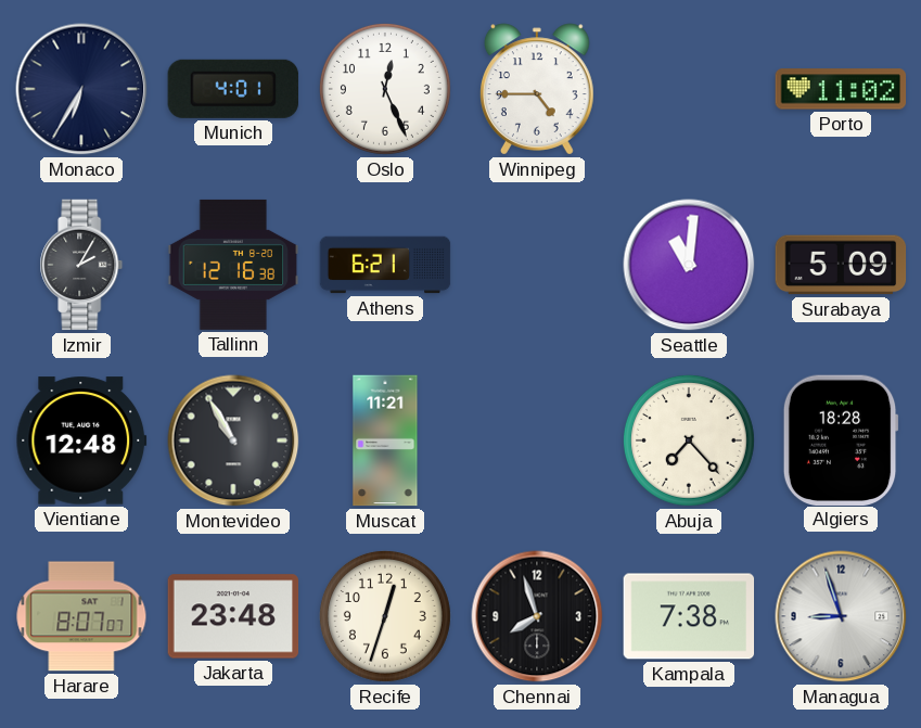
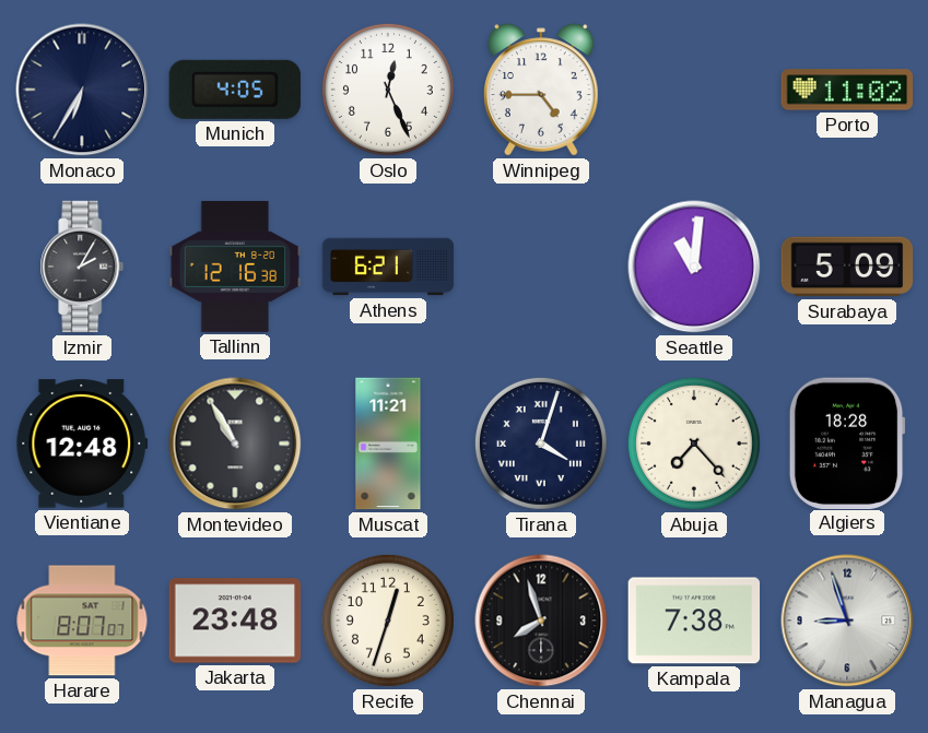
Munich: 4:01 -> 4:05
Tirana: none -> 4:03
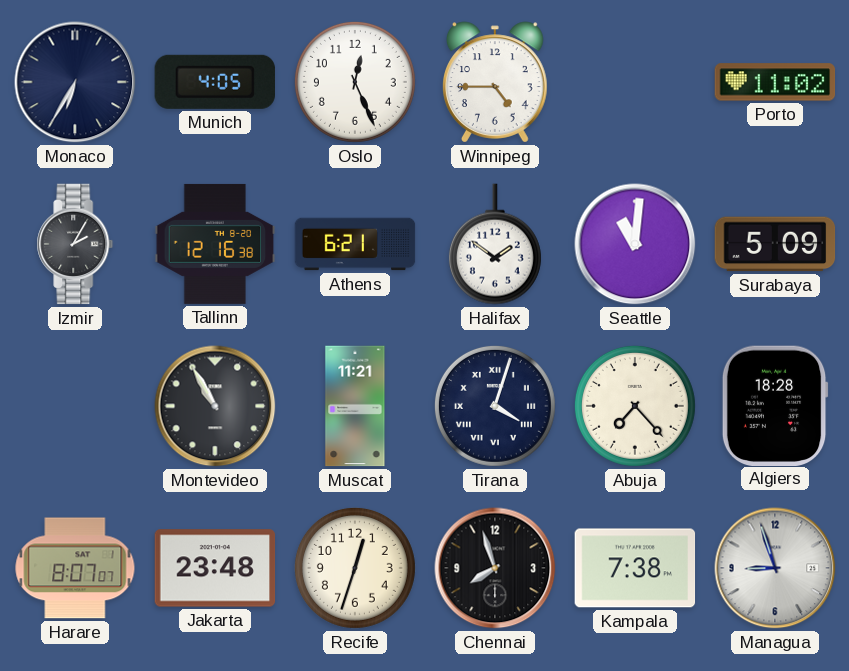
Halifax: none -> 1:51
Vientiane: 12:48 -> none
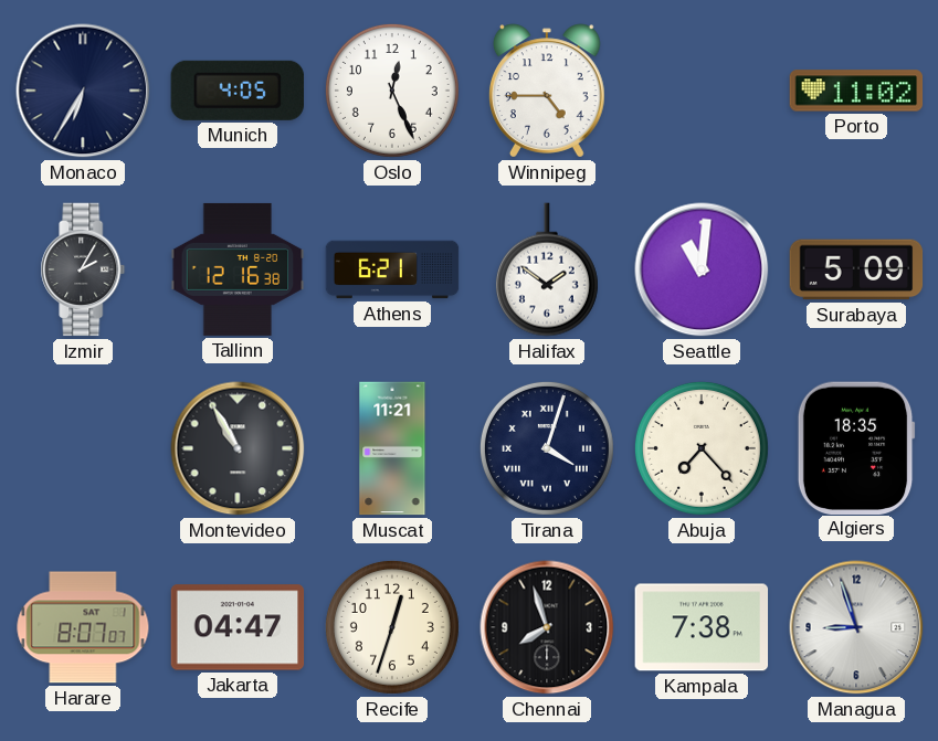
Algiers: 18:28 -> 18:35
Jakarta: 23:48 -> 04:47
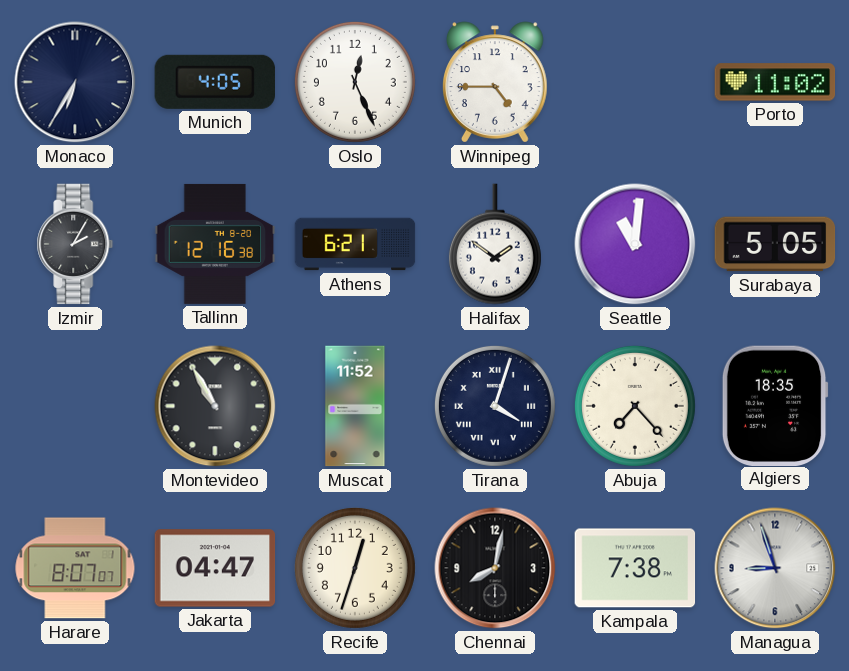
Surabaya: 5:09 -> 5:05
Muscat: 11:21 -> 11:52
Chennai: 7:57 -> 8:02
